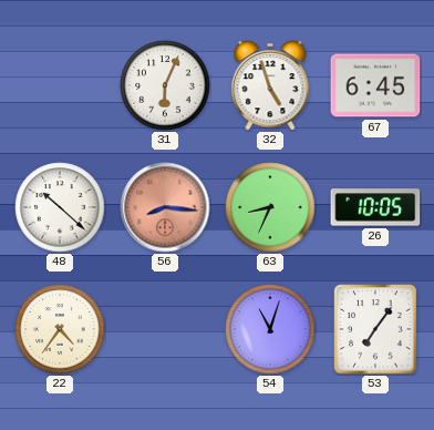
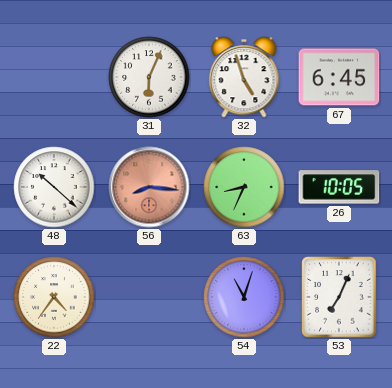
53: 7:06 -> 7:04
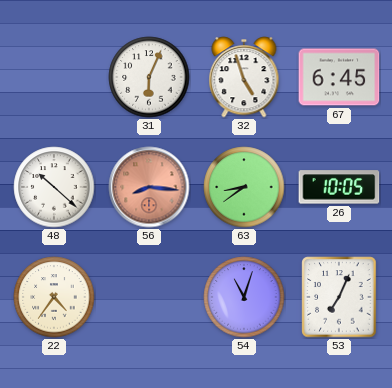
63: 8:34 -> 8:39
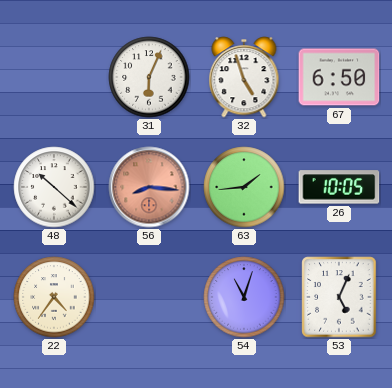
67: 6:45 -> 6:50
63: 8:39 -> 1:44
53: 7:04 -> 5:04
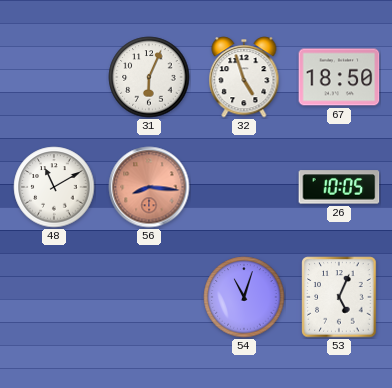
67: 6:50 -> 18:50
48: 10:22 -> 11:10
63: 1:44 -> none
22: 4:36 -> none
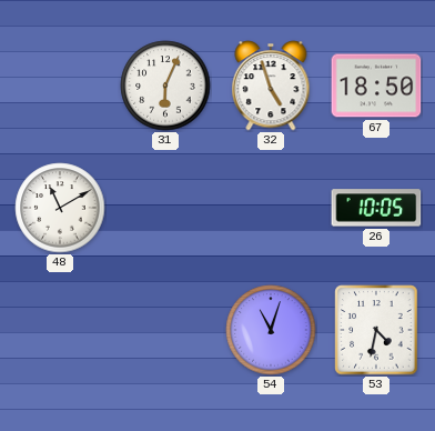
56: 8:16 -> none
53: 5:04 -> 4:32
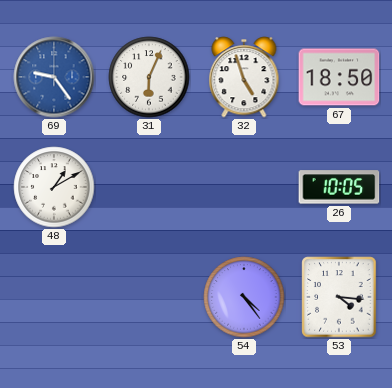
69: none -> 9:24
48: 11:10 -> 1:10
54: 11:03 -> 4:24
53: 4:32 -> 4:16
